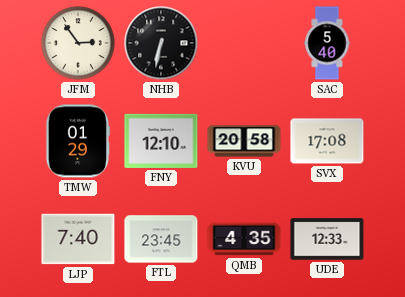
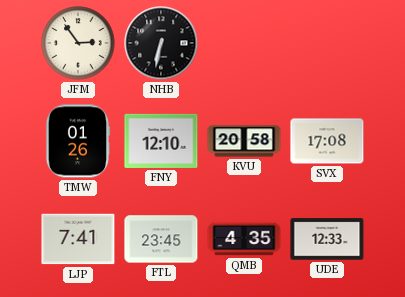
SAC: 5:40 -> none
TMW: 01:29 -> 01:26
LJP: 7:40 -> 7:41
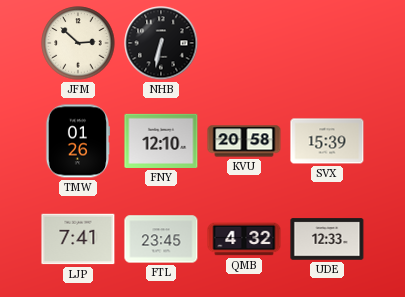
JFM: 2:54 -> 2:52
SVX: 17:08 -> 15:39
QMB: 4:35 -> 4:32
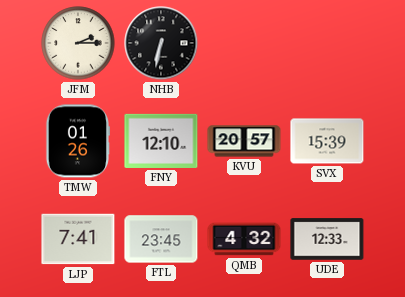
JFM: 2:52 -> 2:15
KVU: 20:58 -> 20:57
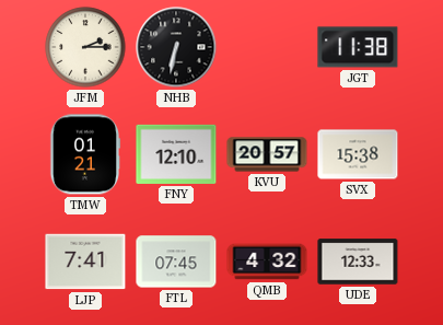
JGT: none -> 11:38
TMW: 01:26 -> 01:21
SVX: 15:39 -> 15:38
FTL: 23:45 -> 07:45
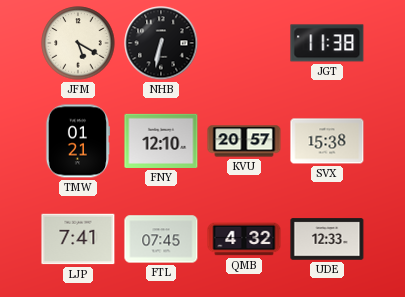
JFM: 2:15 -> 5:20
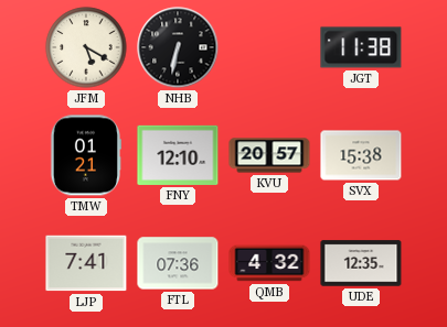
FTL: 07:45 -> 07:36
UDE: 12:33 -> 12:35
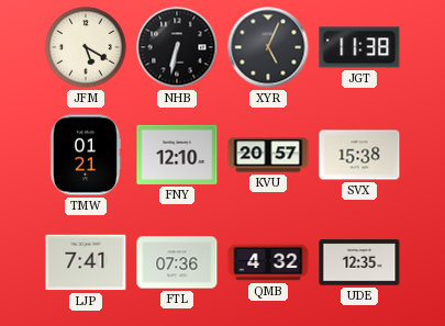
XYR: none -> 5:04
